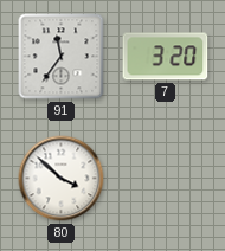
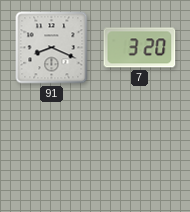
91: 11:36 -> 8:19
80: 3:52 -> none
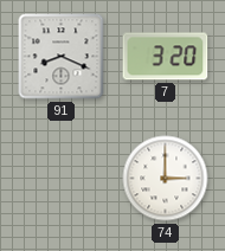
74: none -> 3:00
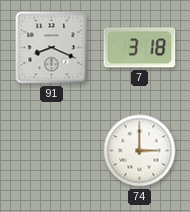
7: 3:20 -> 3:18
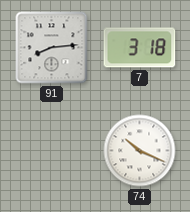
91: 8:19 -> 8:14
74: 3:00 -> 10:19
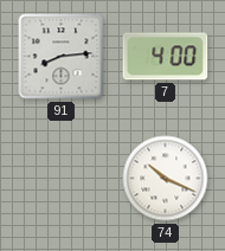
7: 3:18 -> 4:00
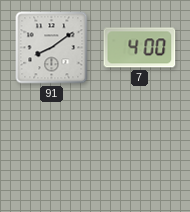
91: 8:14 -> 8:09
74: 10:19 -> none
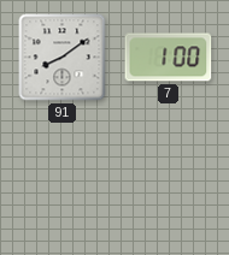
7: 4:00 -> 1:00
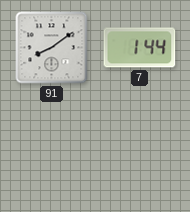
7: 1:00 -> 1:44
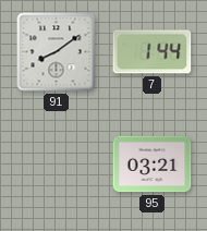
95: none -> 03:21
